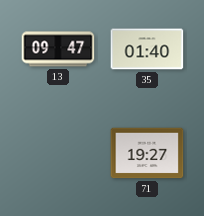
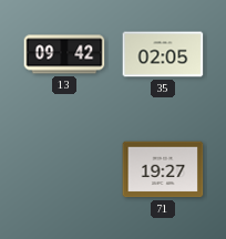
13: 09:47 -> 09:42
35: 01:40 -> 02:05
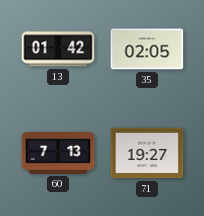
13: 09:42 -> 01:42
60: none -> 7:13
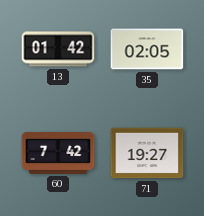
60: 7:13 -> 7:42
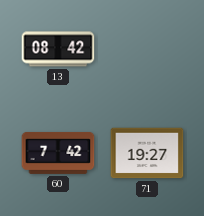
13: 01:42 -> 08:42
35: 02:05 -> none
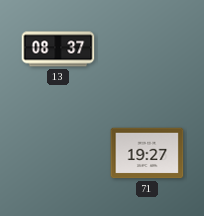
13: 08:42 -> 08:37
60: 7:42 -> none
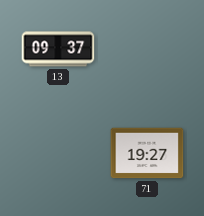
13: 08:37 -> 09:37
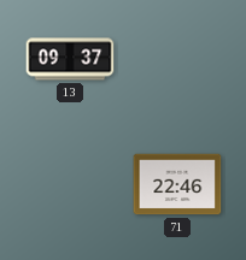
71: 19:27 -> 22:46
